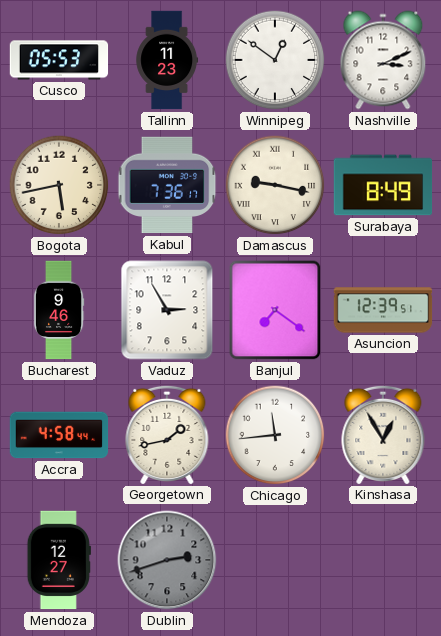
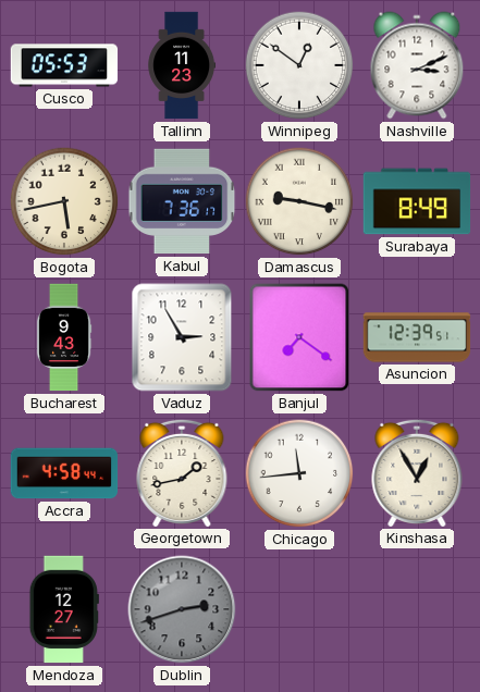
Bucharest: 9:46 -> 9:43
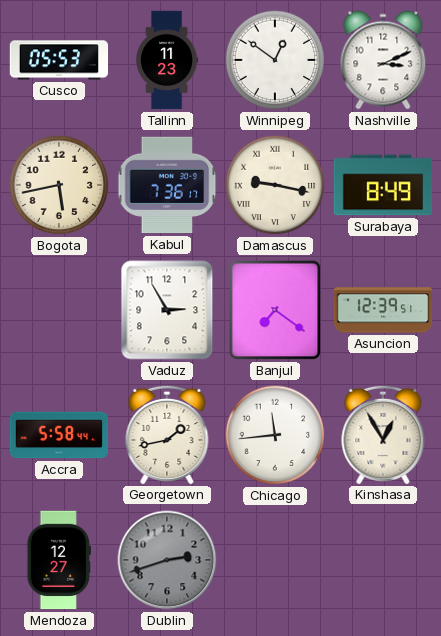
Bucharest: 9:43 -> none
Accra: 4:58 -> 5:58
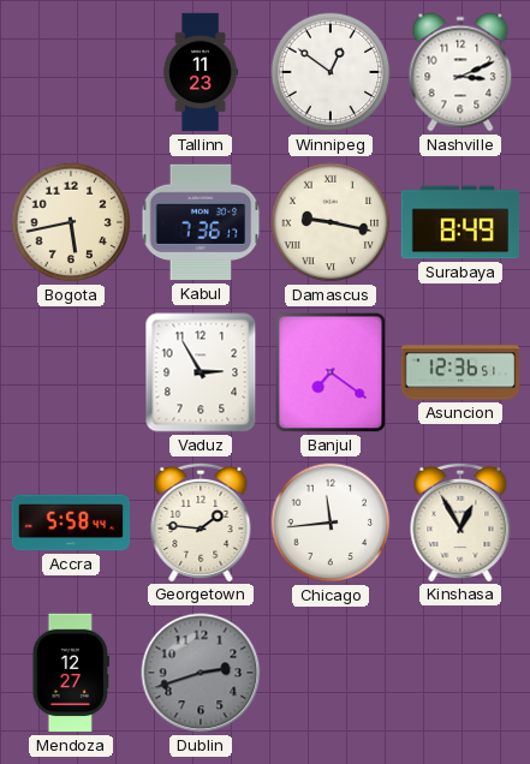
Cusco: 05:53 -> none
Asuncion: 12:39 -> 12:36
Georgetown: 1:43 -> 1:46
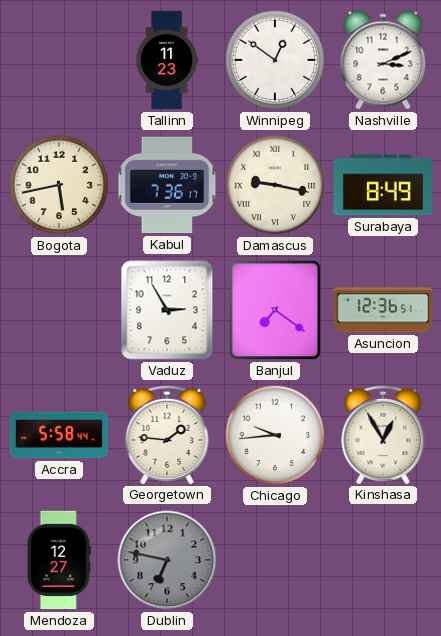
Chicago: 11:44 -> 9:44
Dublin: 2:42 -> 6:47
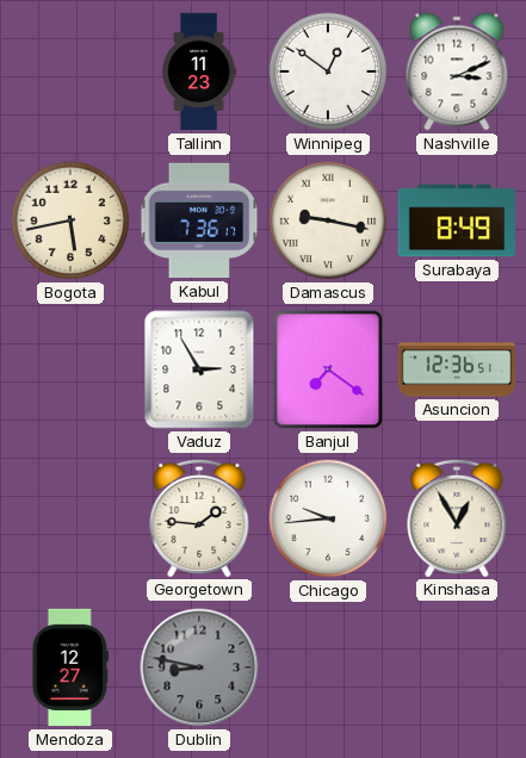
Accra: 5:58 -> none
Dublin: 6:47 -> 8:47
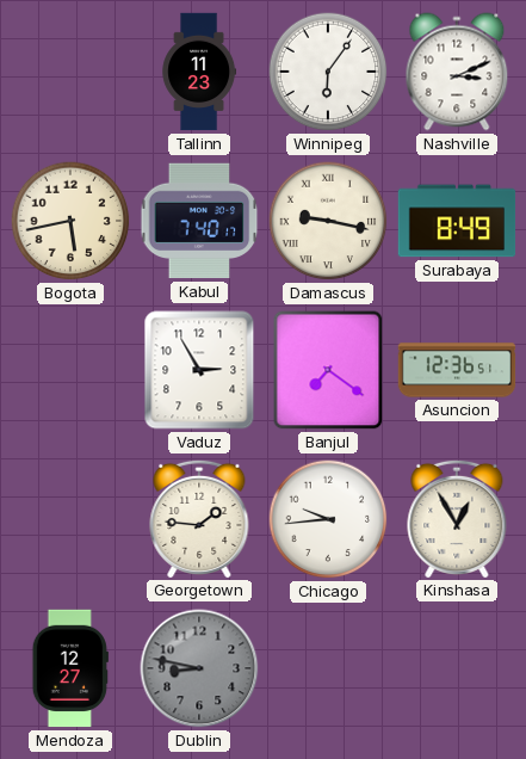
Winnipeg: 12:51 -> 6:06
Kabul: 7:36 -> 7:40
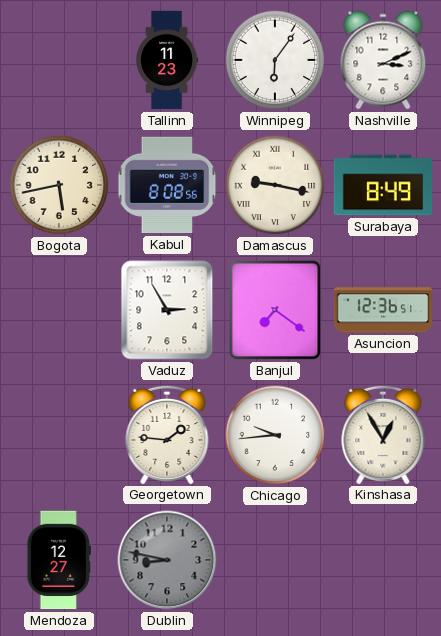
Kabul: 7:40 -> 8:08
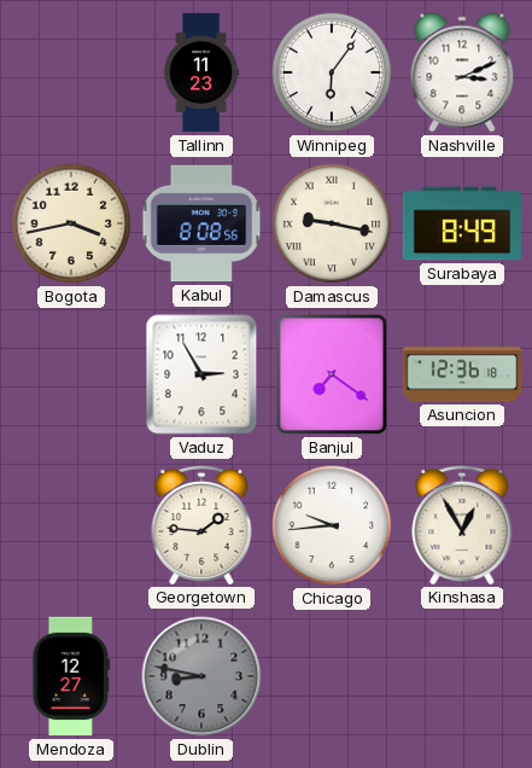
Bogota: 5:43 -> 3:43
Asuncion: 12:36:51 -> 12:36:18
